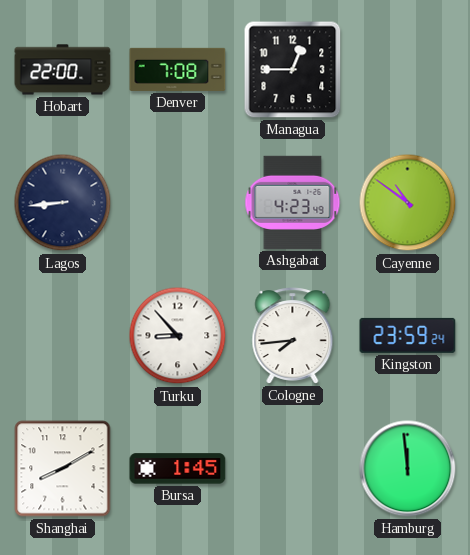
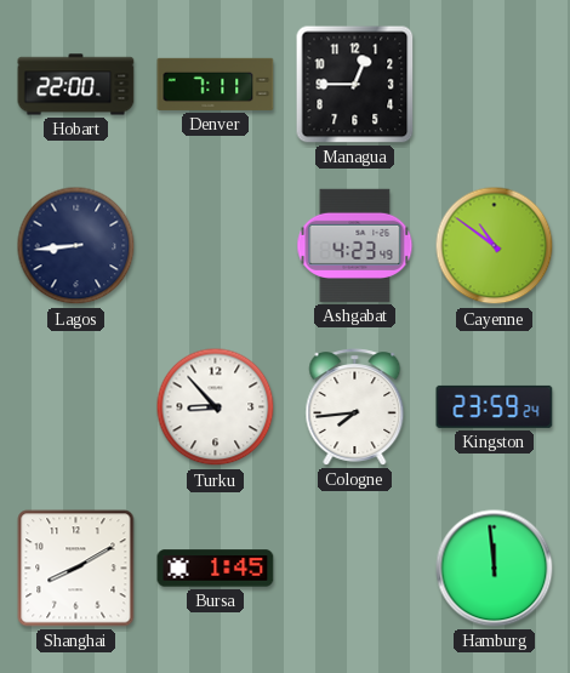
Denver: 7:08 -> 7:11
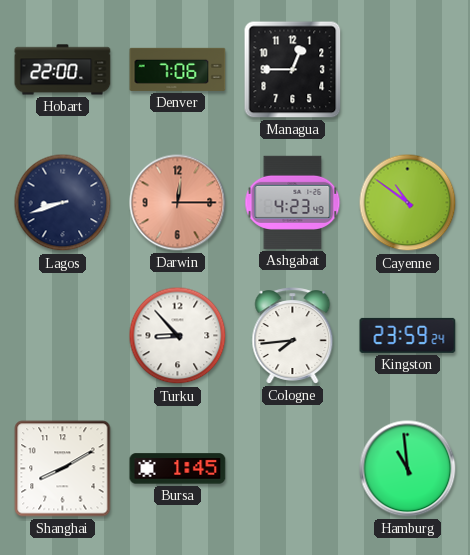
Denver: 7:11 -> 7:06
Lagos: 8:44 -> 8:42
Darwin: none -> 12:15
Hamburg: 11:59 -> 10:59
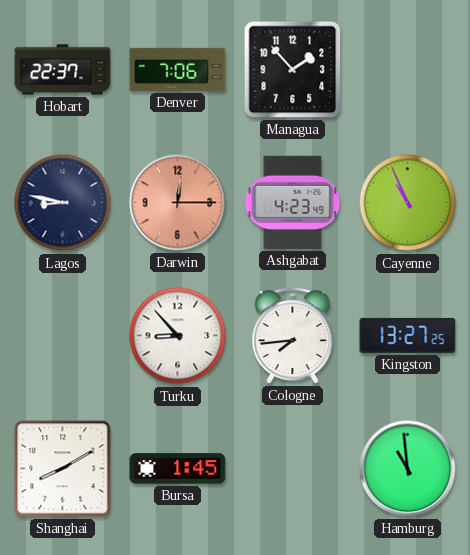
Hobart: 22:00 -> 22:37
Managua: 12:45 -> 1:53
Lagos: 8:42 -> 8:47
Cayenne: 10:51 -> 10:56
Kingston: 23:59 -> 13:27
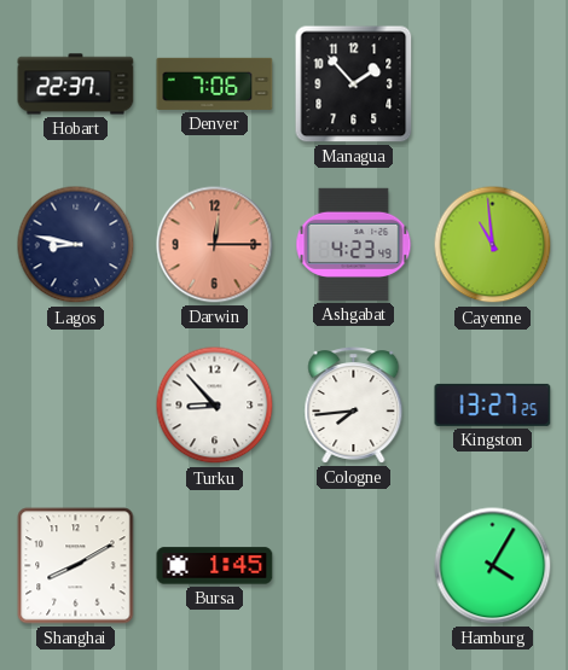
Cayenne: 10:56 -> 10:59
Hamburg: 10:59 -> 4:05
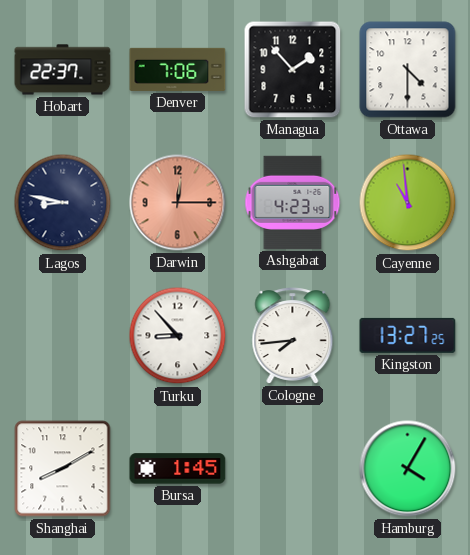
Ottawa: none -> 4:30
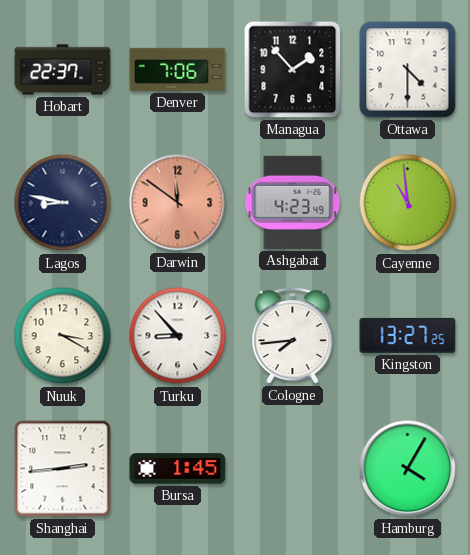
Darwin: 12:15 -> 11:51
Nuuk: none -> 3:20
Shanghai: 8:10 -> 2:44
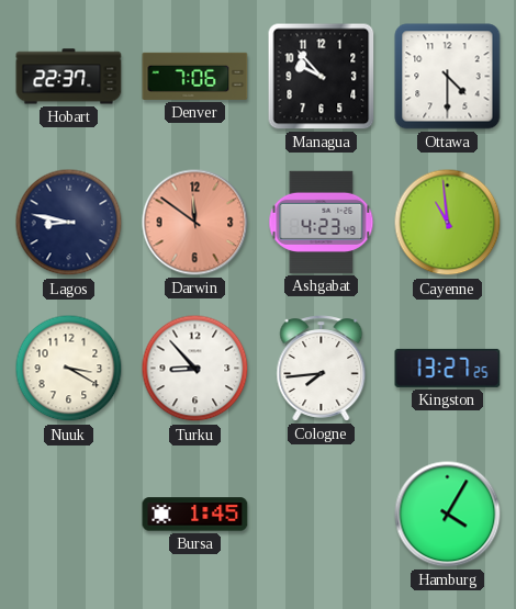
Managua: 1:53 -> 9:53
Shanghai: 2:44 -> none
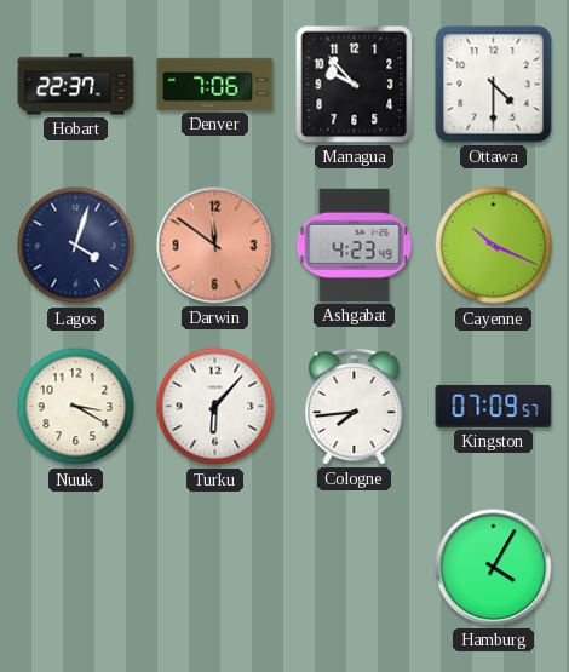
Lagos: 8:47 -> 4:03
Cayenne: 10:59 -> 10:19
Turku: 8:53 -> 6:07
Kingston: 13:27 -> 07:09
Bursa: 1:45 -> none
